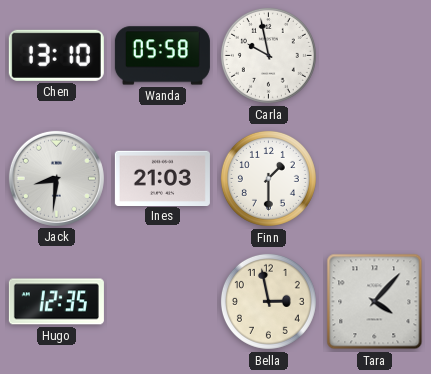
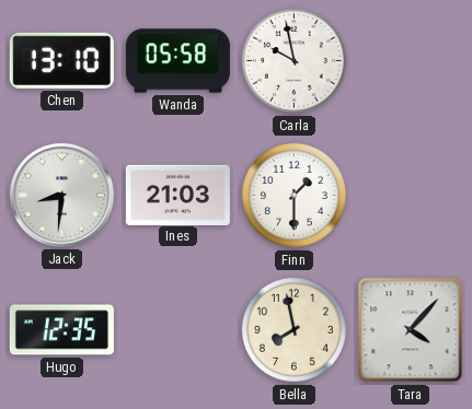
Bella: 2:58 -> 7:58
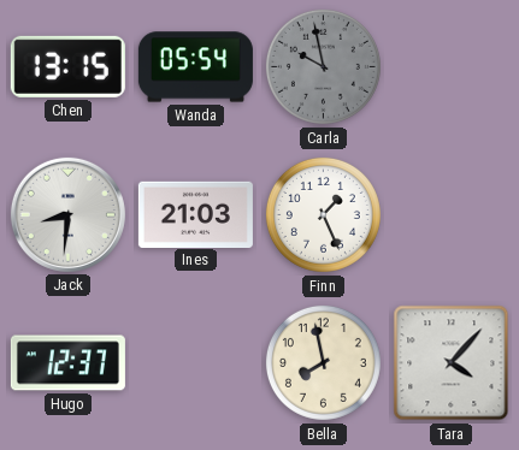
Chen: 13:10 -> 13:15
Wanda: 05:58 -> 05:54
Carla dial: white -> grey
Finn: 1:30 -> 1:26
Hugo: 12:35 -> 12:37
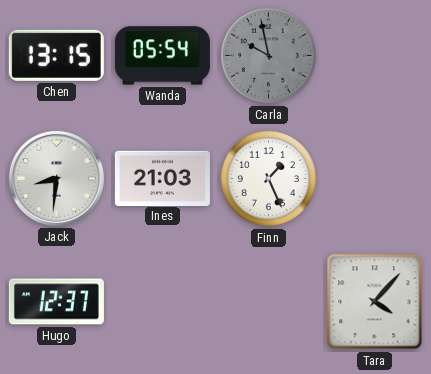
Bella: 7:58 -> none
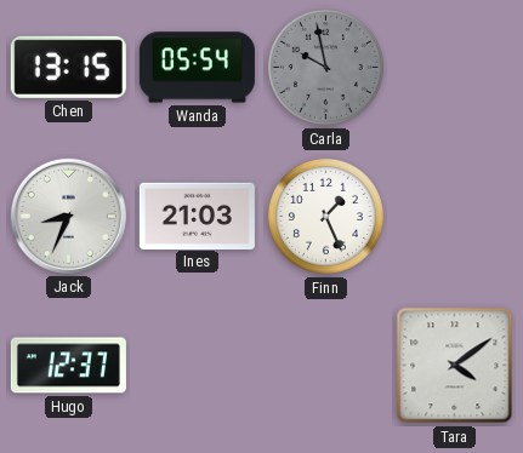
Jack: 8:31 -> 8:34
Tara: 4:07 -> 4:09
